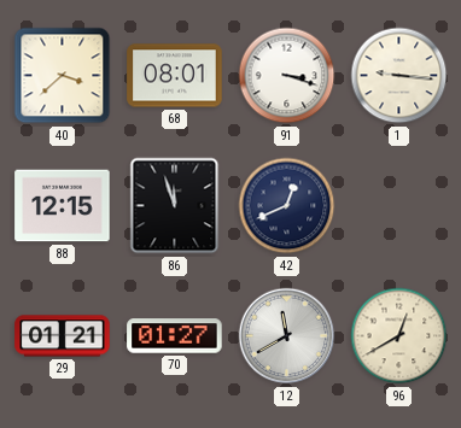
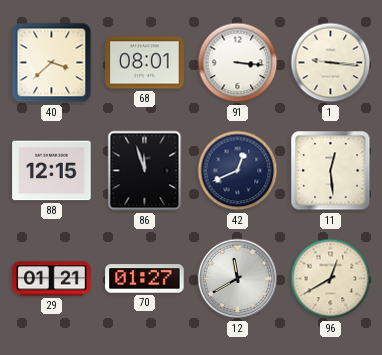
91: 3:18 -> 3:16
11: none -> 12:29
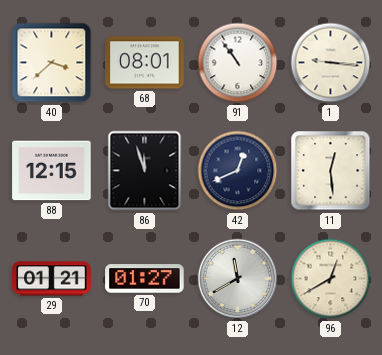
91: 3:16 -> 10:54
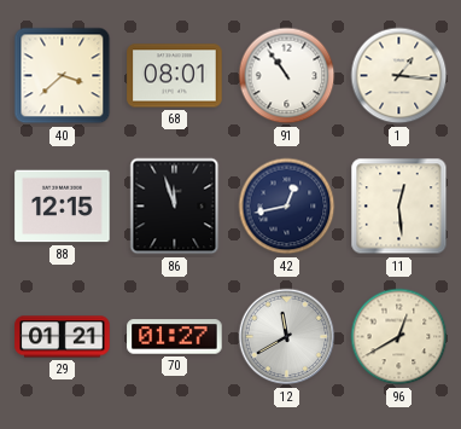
1: 9:16 -> 1:16
42: 12:41 -> 12:43
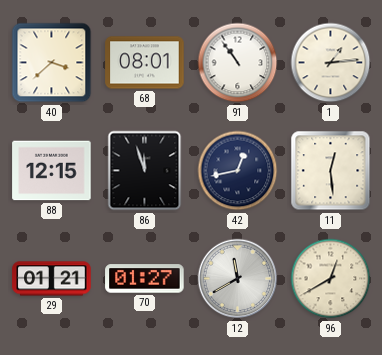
1: 1:16 -> 1:14
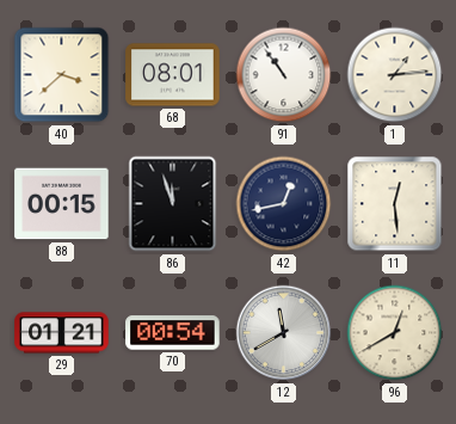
88: 12:15 -> 00:15
70: 01:27 -> 00:54
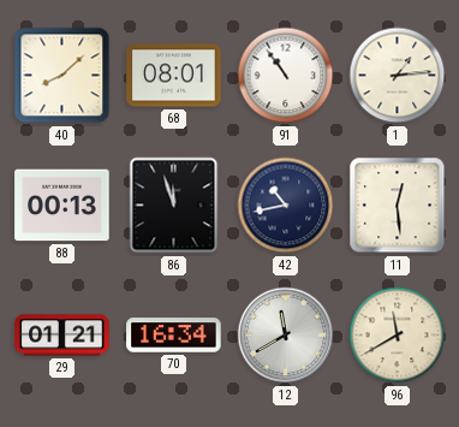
40: 3:38 -> 8:08
88: 00:15 -> 00:13
42: 12:43 -> 10:43
70: 00:54 -> 16:34
96: 12:40 -> 11:40
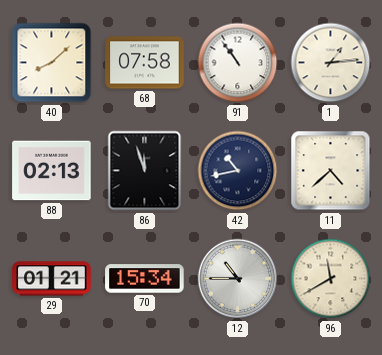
68: 08:01 -> 07:58
88: 00:13 -> 02:13
11: 12:29 -> 4:38
70: 16:34 -> 15:34
12: 11:40 -> 10:45
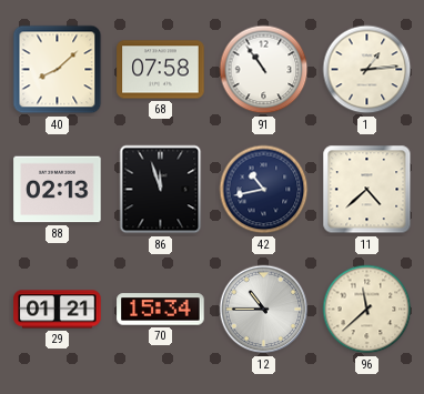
96: 11:40 -> 11:38
